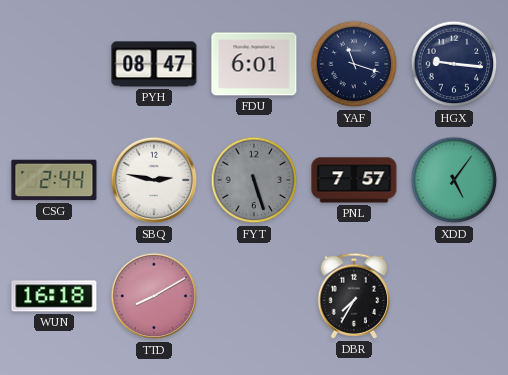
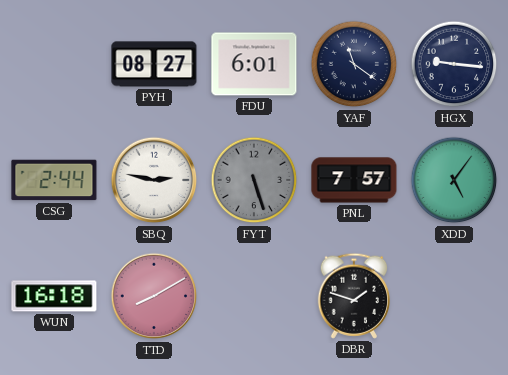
PYH: 08:47 -> 08:27
YAF: 11:18 -> 11:21
DBR: 7:35 -> 1:48
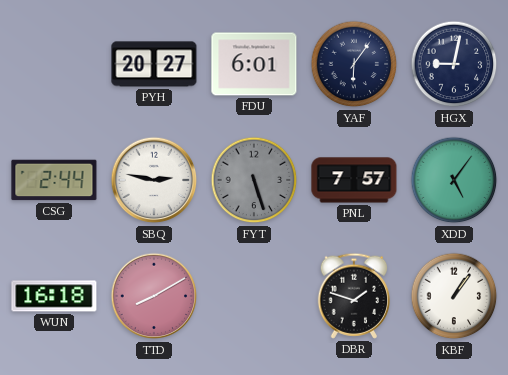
PYH: 08:27 -> 20:27
YAF: 11:21 -> 6:06
HGX: 9:16 -> 9:02
KBF: none -> 1:06
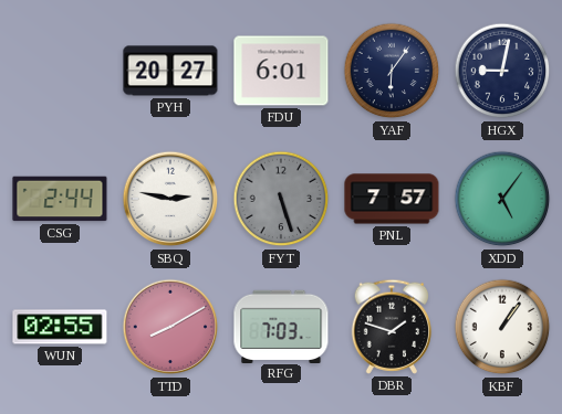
WUN: 16:18 -> 02:55
RFG: none -> 7:03
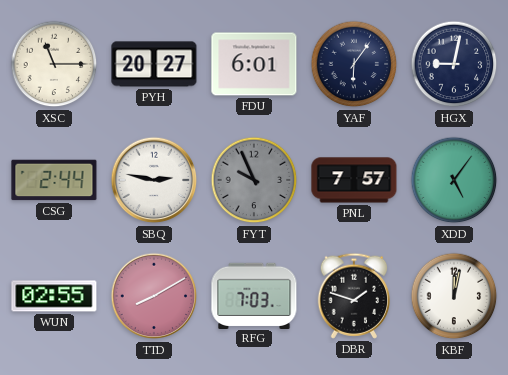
XSC: none -> 11:15
FYT: 5:27 -> 9:56
KBF: 1:06 -> 12:02
